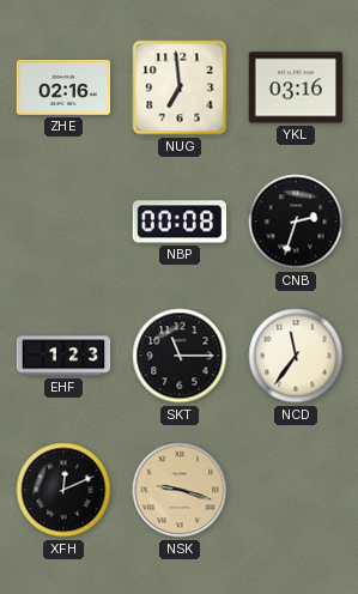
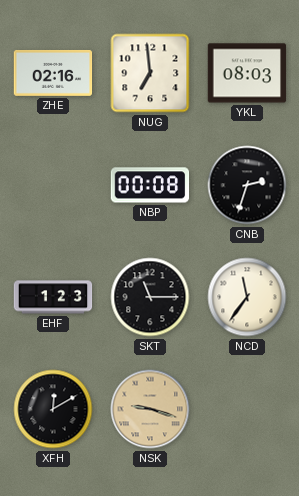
YKL: 03:16 -> 08:03
XFH: 12:11 -> 12:10
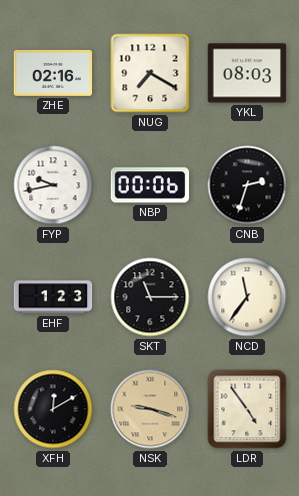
NUG: 6:59 -> 7:20
FYP: none -> 9:43
NBP: 00:08 -> 00:06
LDR: none -> 4:54
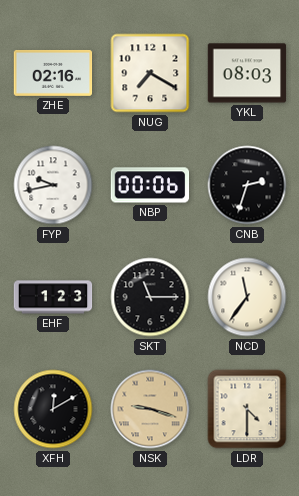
LDR: 4:54 -> 4:30
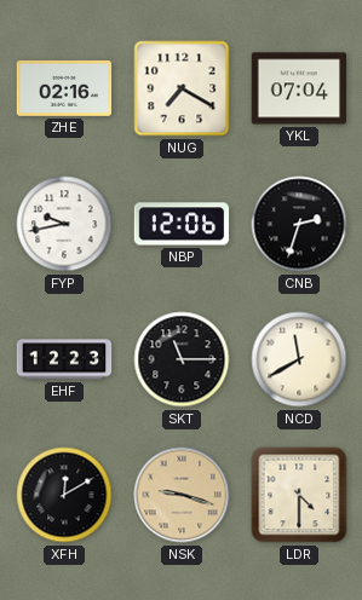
YKL: 08:03 -> 07:04
NBP: 00:06 -> 12:06
EHF: 1:23 -> 12:23
NCD: 11:36 -> 11:40
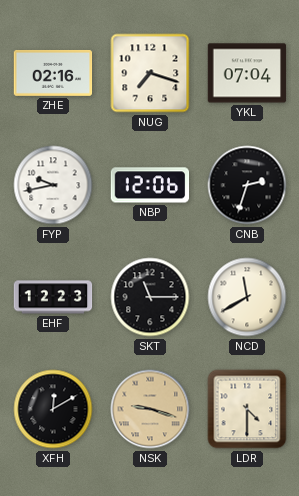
NUG: 7:20 -> 7:18
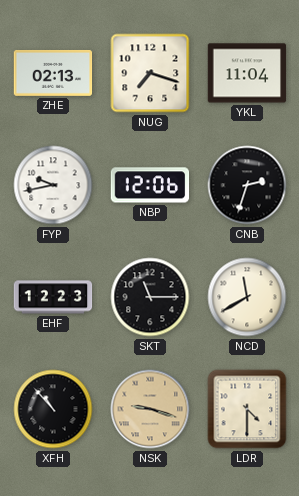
ZHE: 02:16 -> 02:13
YKL: 07:04 -> 11:04
XFH: 12:10 -> 10:53
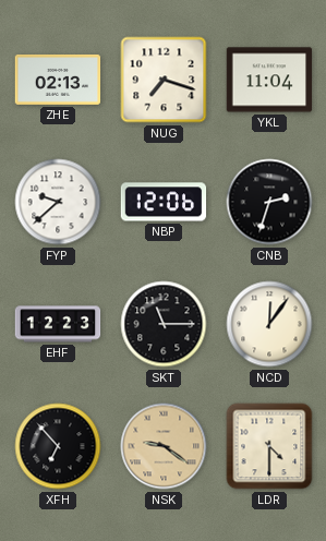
FYP: 9:43 -> 9:38
NCD: 11:40 -> 12:06
XFH: 10:53 -> 6:53
NSK: 9:18 -> 9:21
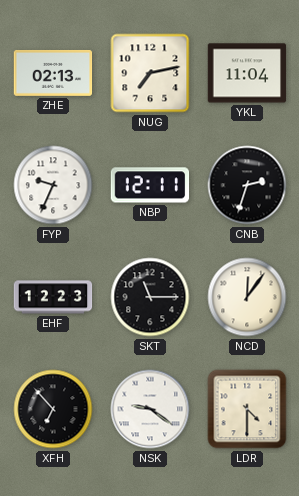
NUG: 7:18 -> 7:13
FYP: 9:38 -> 9:34
NBP: 12:06 -> 12:11
NSK dial: champagne -> white
